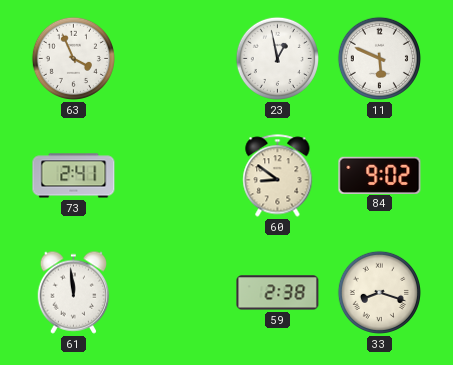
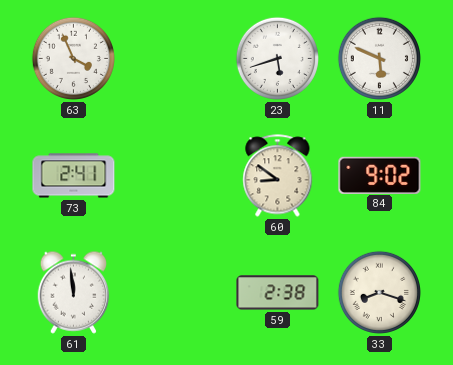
23: 12:58 -> 5:42
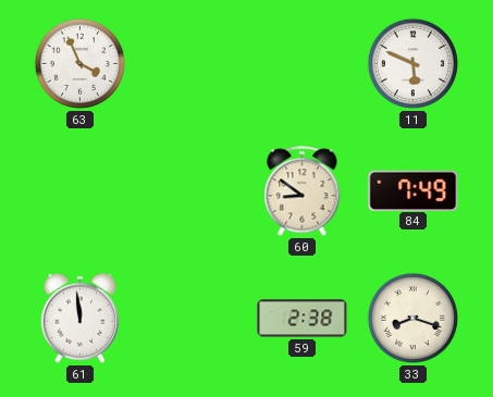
23: 5:42 -> none
73: 2:41 -> none
84: 9:02 -> 7:49
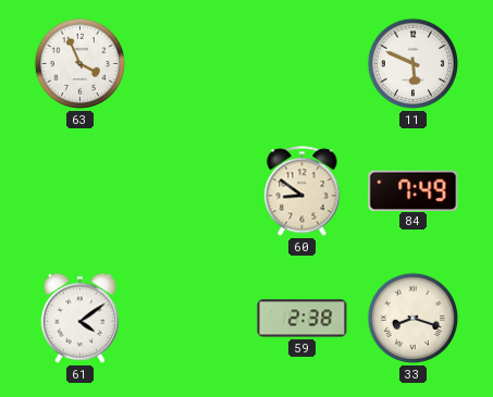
61: 11:59 -> 4:09
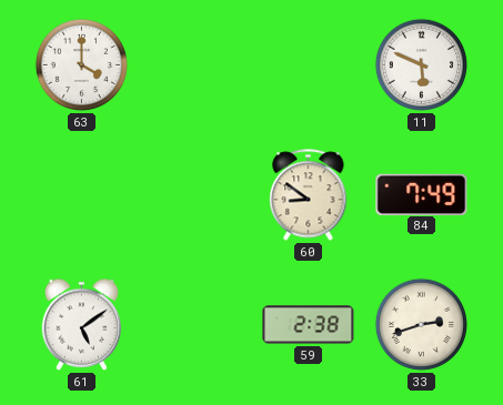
63: 3:56 -> 4:00
61: 4:09 -> 5:09
33: 8:18 -> 2:42
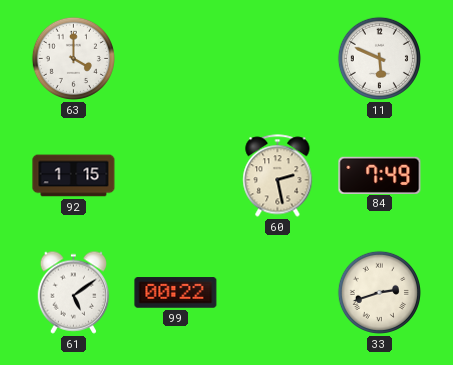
92: none -> 1:15
60: 8:51 -> 2:28
99: none -> 00:22
59: 2:38 -> none
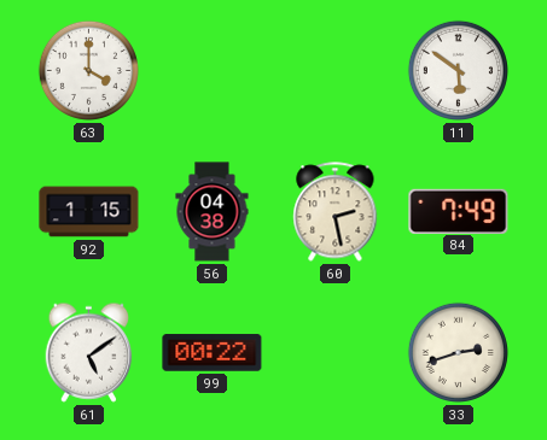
11: 5:49 -> 5:51
56: none -> 04:38
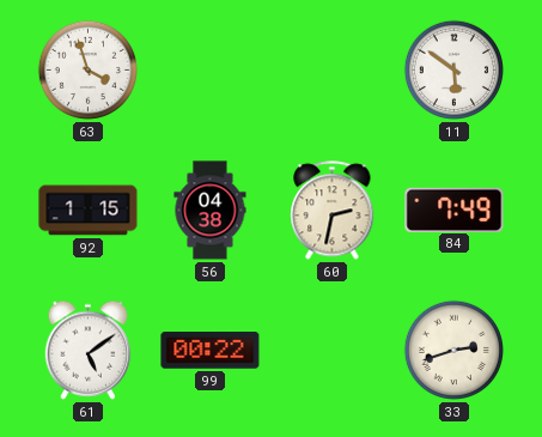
63: 4:00 -> 3:57
60: 2:28 -> 2:32
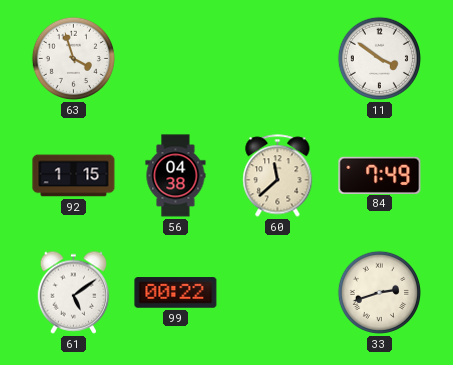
11: 5:51 -> 3:51
60: 2:32 -> 11:38
